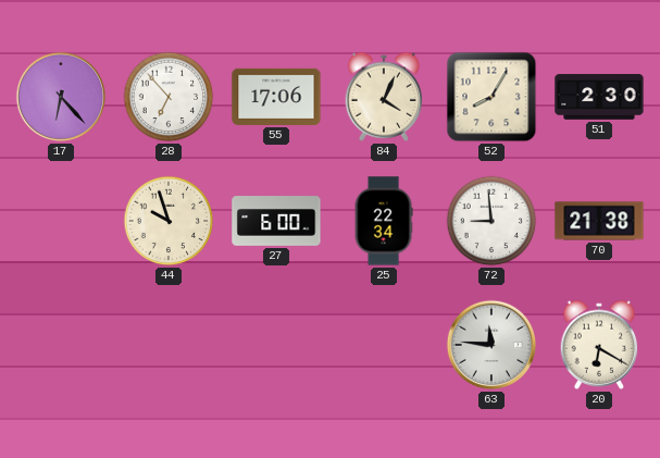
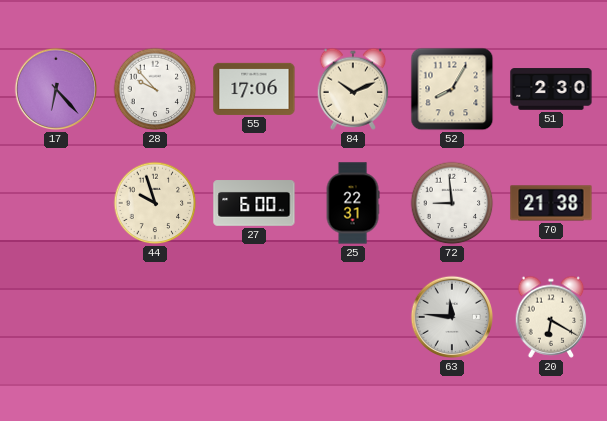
28: 6:53 -> 9:53
84: 4:04 -> 10:11
25: 22:34 -> 22:31
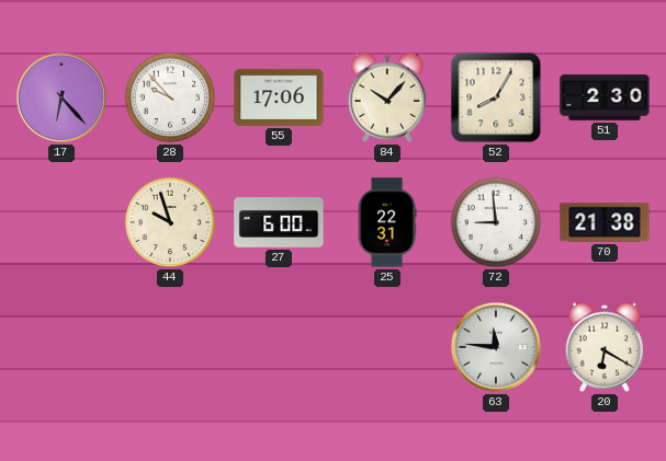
84: 10:11 -> 10:07
